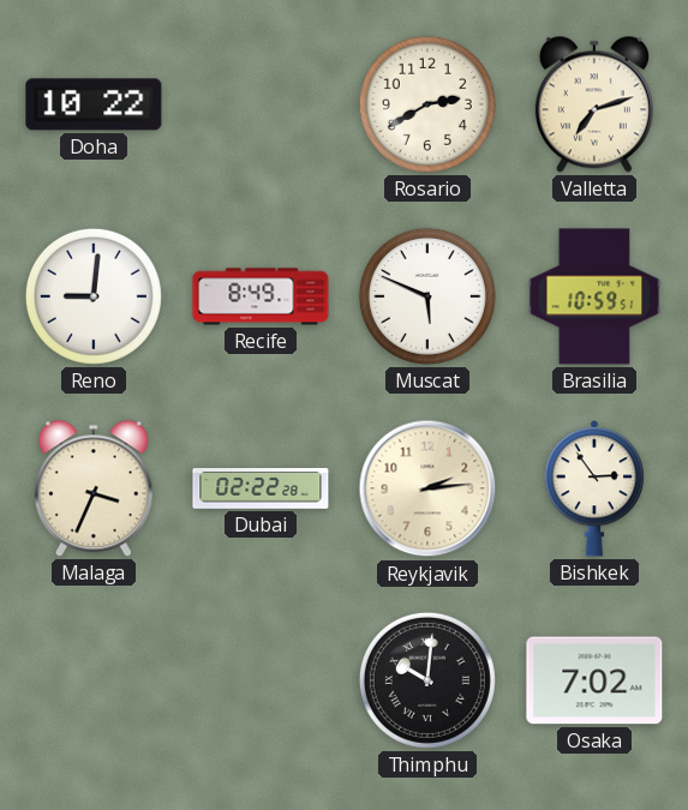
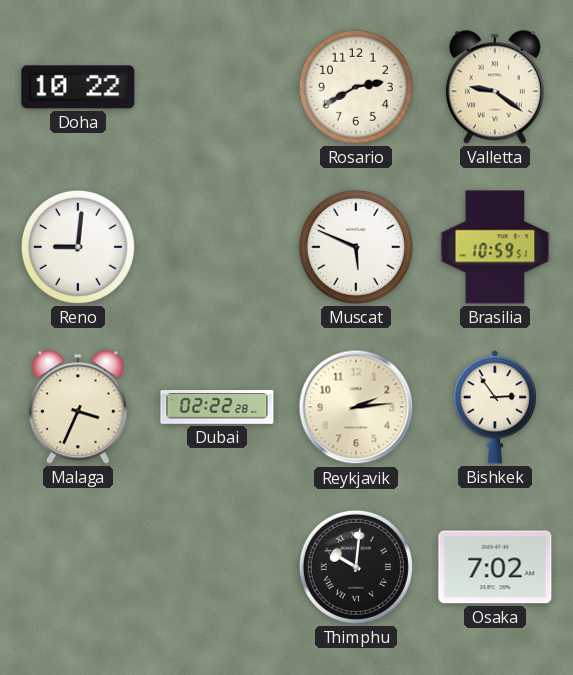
Valletta: 7:12 -> 9:21
Recife: 8:49 -> none
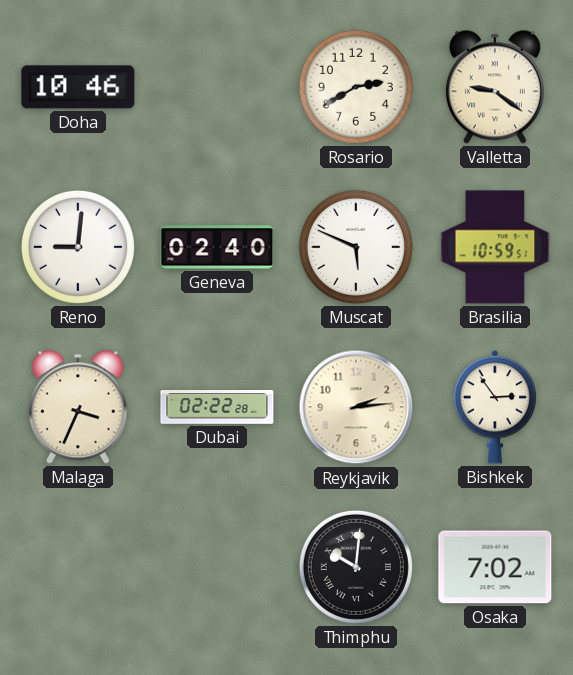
Doha: 10:22 -> 10:46
Geneva: none -> 02:40
